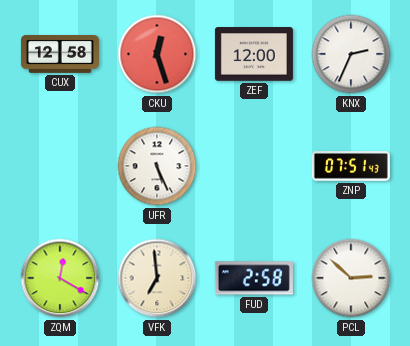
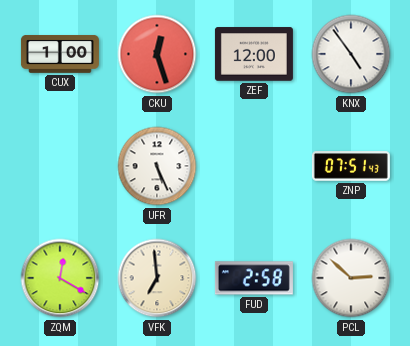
CUX: 12:58 -> 1:00
KNX: 2:34 -> 4:54
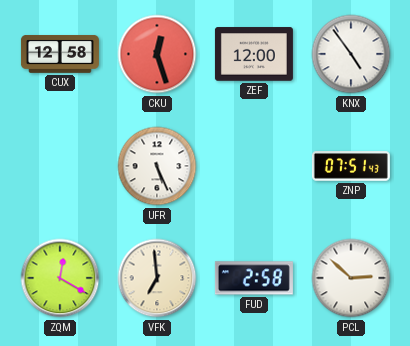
CUX: 1:00 -> 12:58
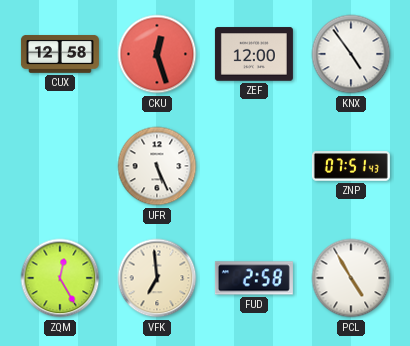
ZQM: 12:20 -> 12:25
PCL: 2:52 -> 4:55
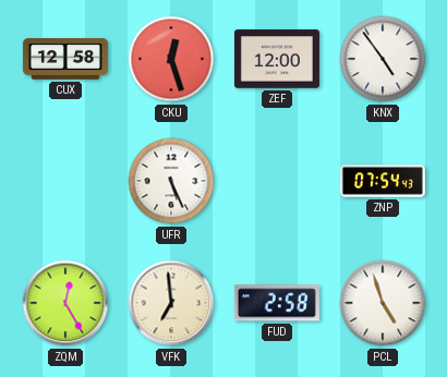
ZNP: 07:51 -> 07:54
PCL: 4:55 -> 4:57
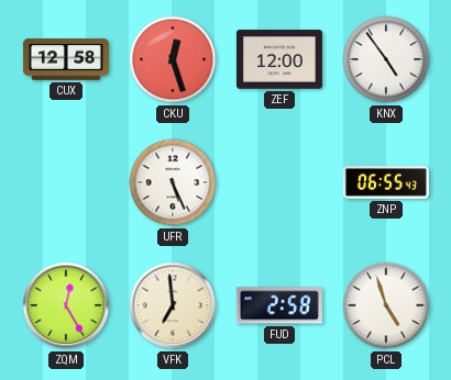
ZNP: 07:54 -> 06:55
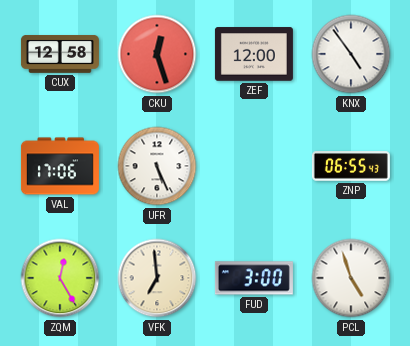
VAL: none -> 17:06
FUD: 2:58 -> 3:00
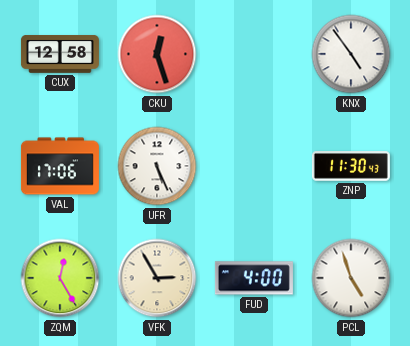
ZEF: 12:00 -> none
ZNP: 06:55 -> 11:30
VFK: 6:59 -> 2:55
FUD: 3:00 -> 4:00
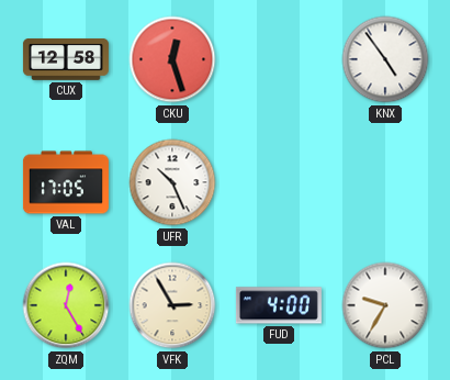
VAL: 17:06 -> 17:05
UFR: 5:26 -> 10:26
ZNP: 11:30 -> none
PCL: 4:57 -> 9:35
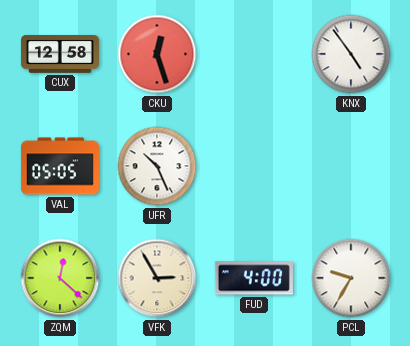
VAL: 17:05 -> 05:05
ZQM: 12:25 -> 12:22
